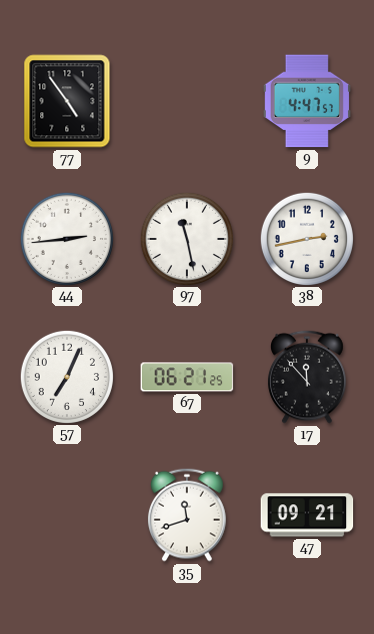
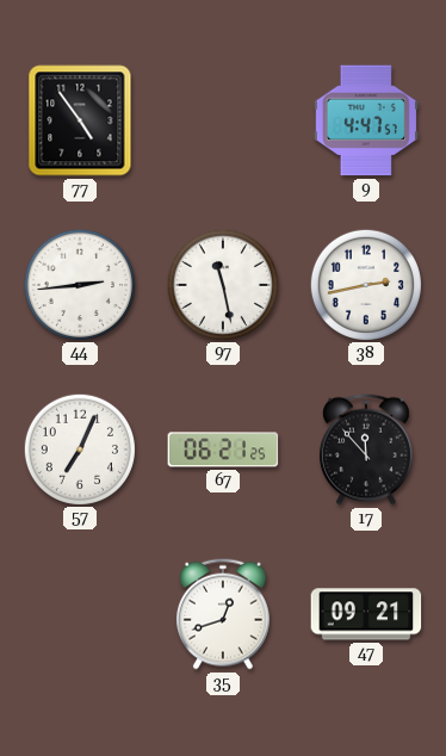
35: 11:42 -> 12:42
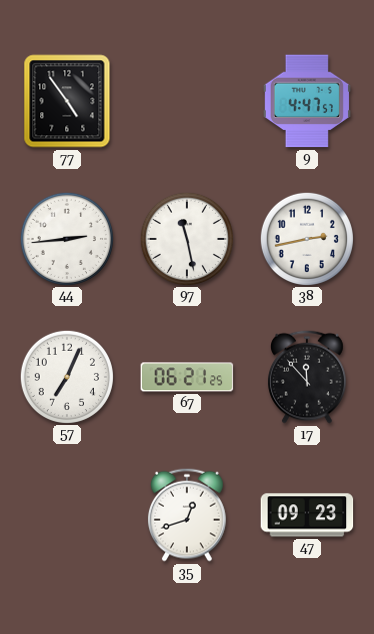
47: 09:21 -> 09:23
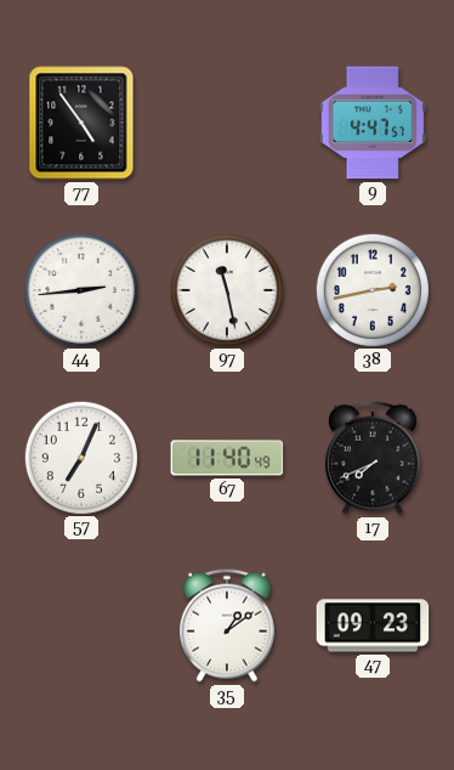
67: 06:21 -> 11:40
17: 11:53 -> 7:41
35: 12:42 -> 1:09
